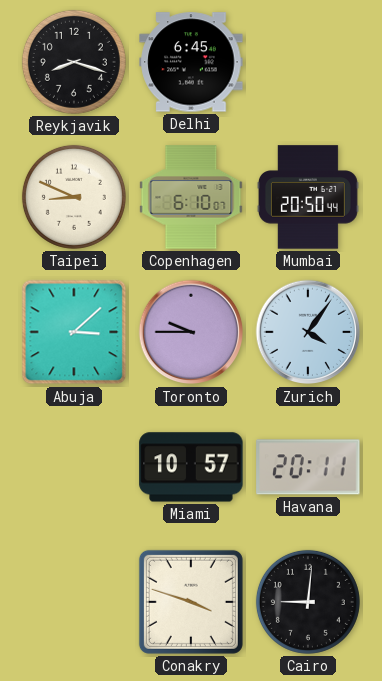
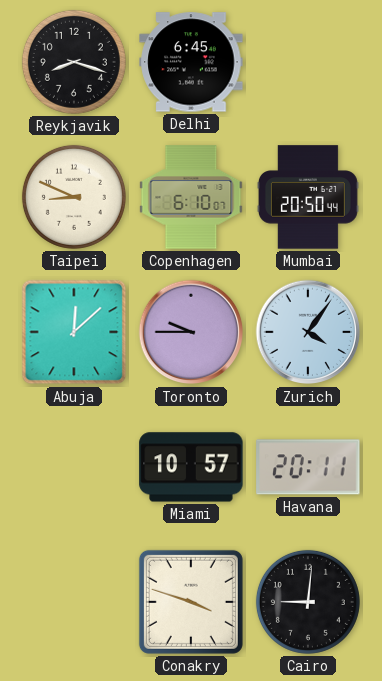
Abuja: 3:08 -> 12:08
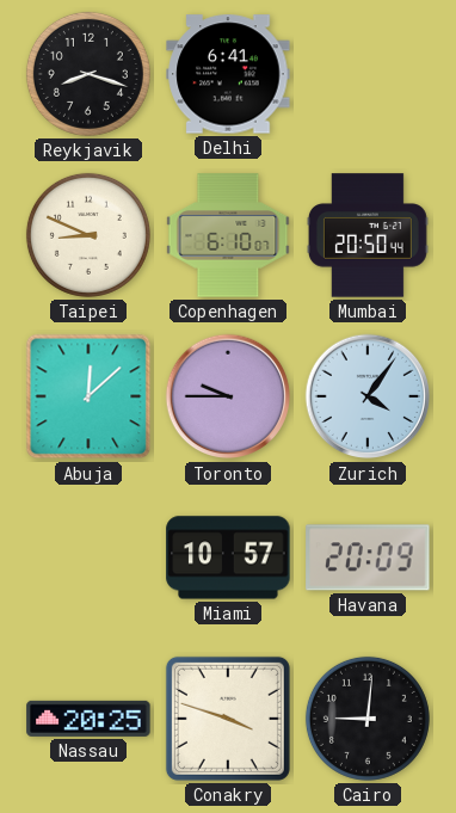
Delhi: 6:45 -> 6:41
Havana: 20:11 -> 20:09
Nassau: none -> 20:25
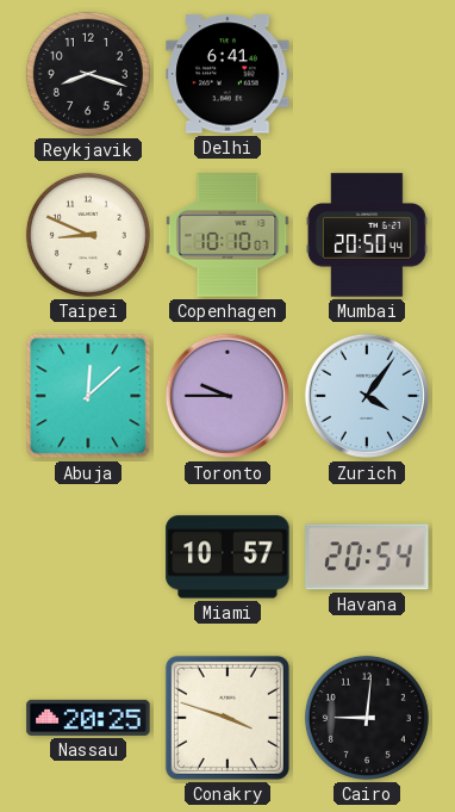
Copenhagen: 6:10 -> 10:10
Havana: 20:09 -> 20:54
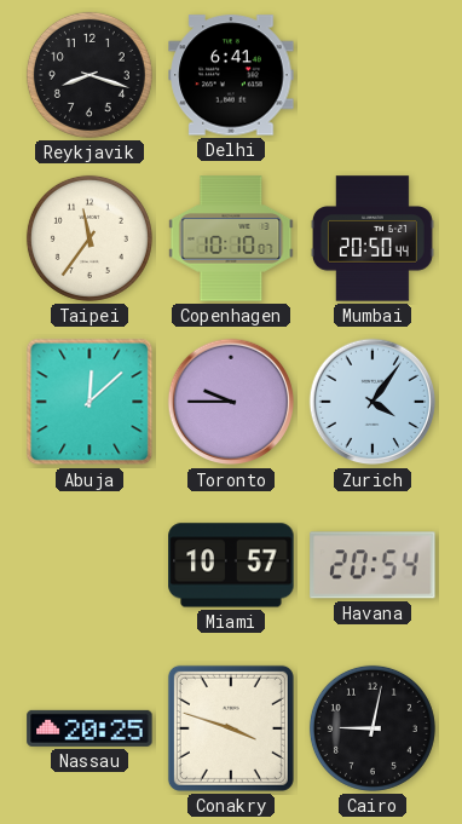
Taipei: 8:49 -> 11:36
Cairo: 9:01 -> 9:02
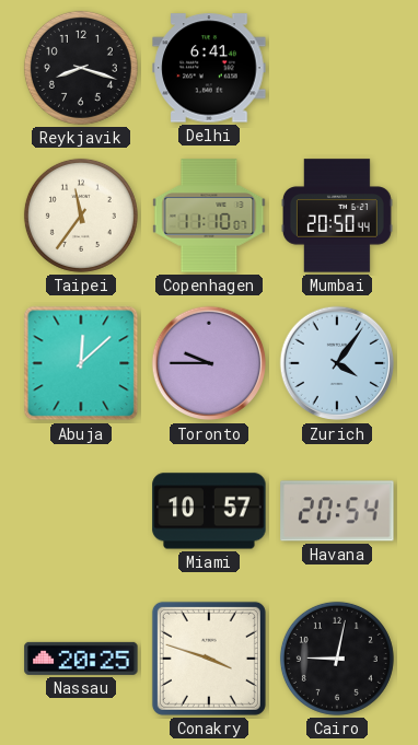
Copenhagen: 10:10 -> 11:10
